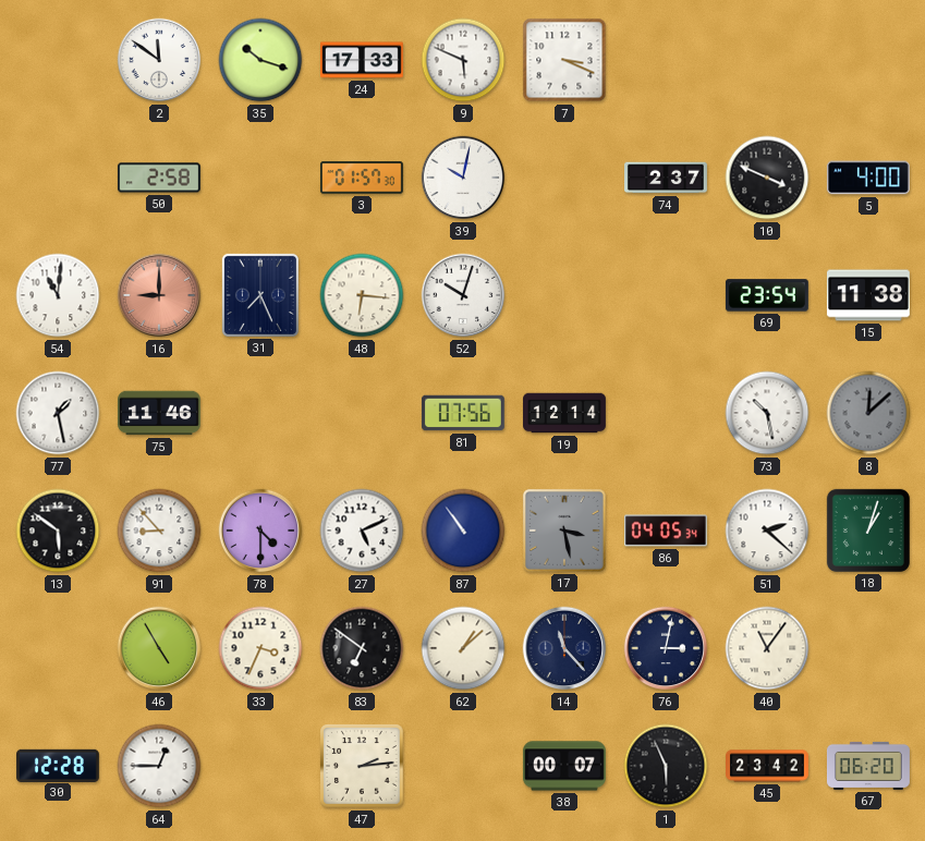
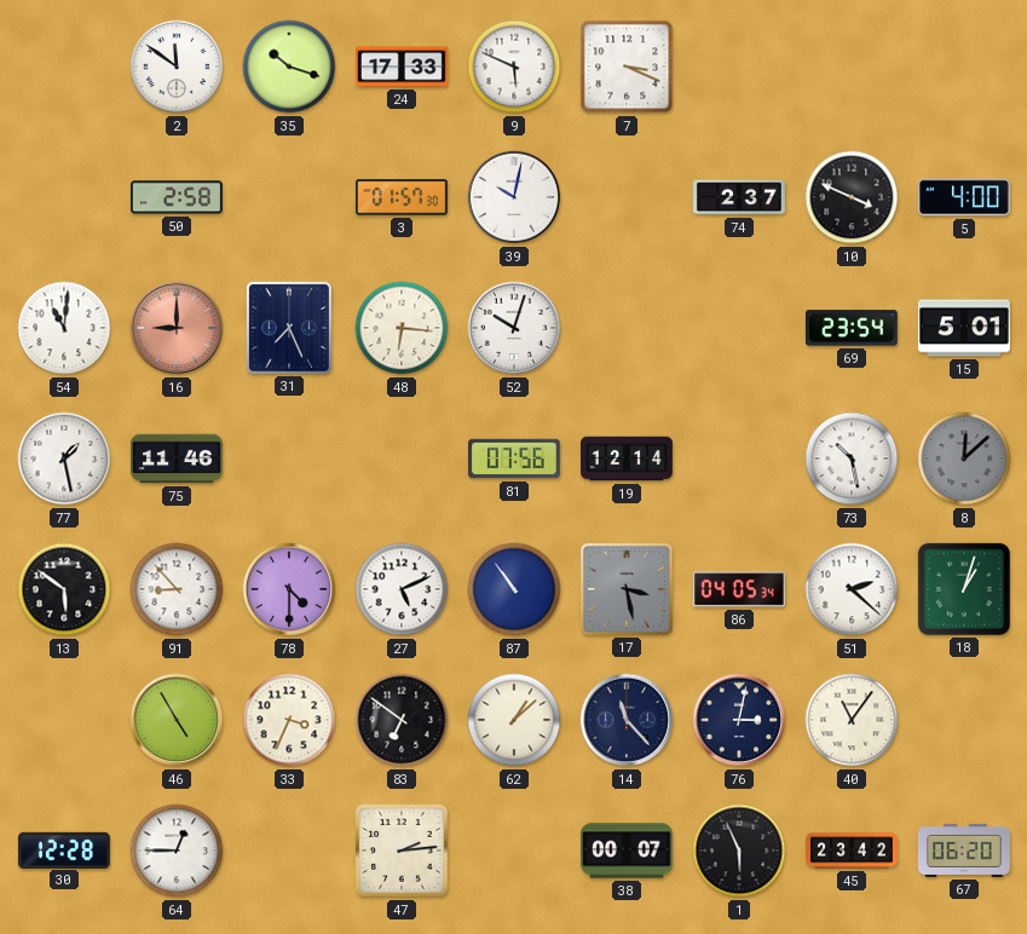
15: 11:38 -> 5:01
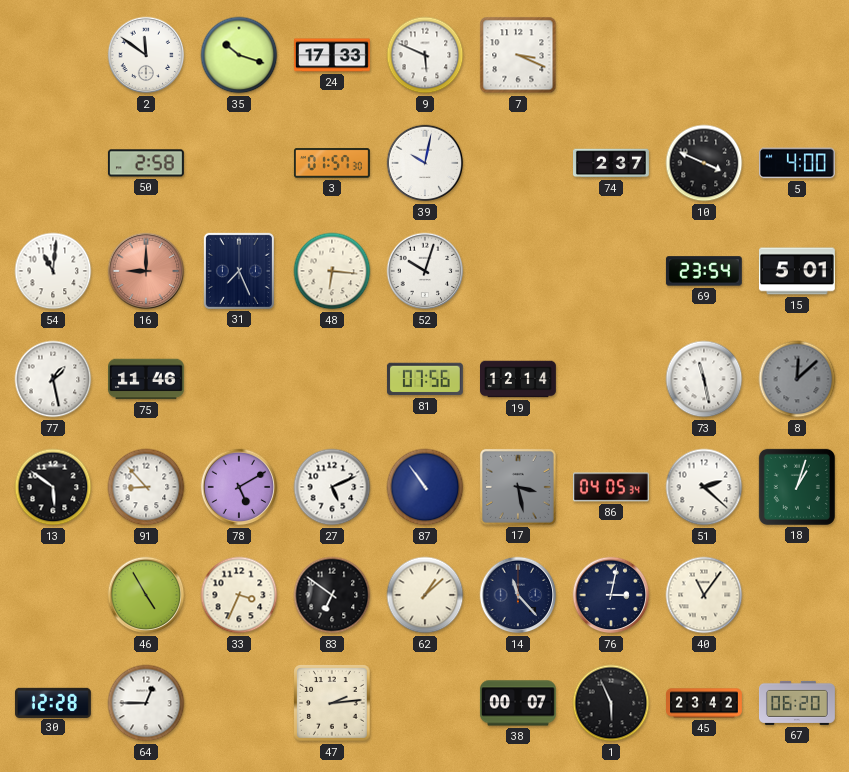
73: 10:28 -> 11:28
78: 4:30 -> 5:10
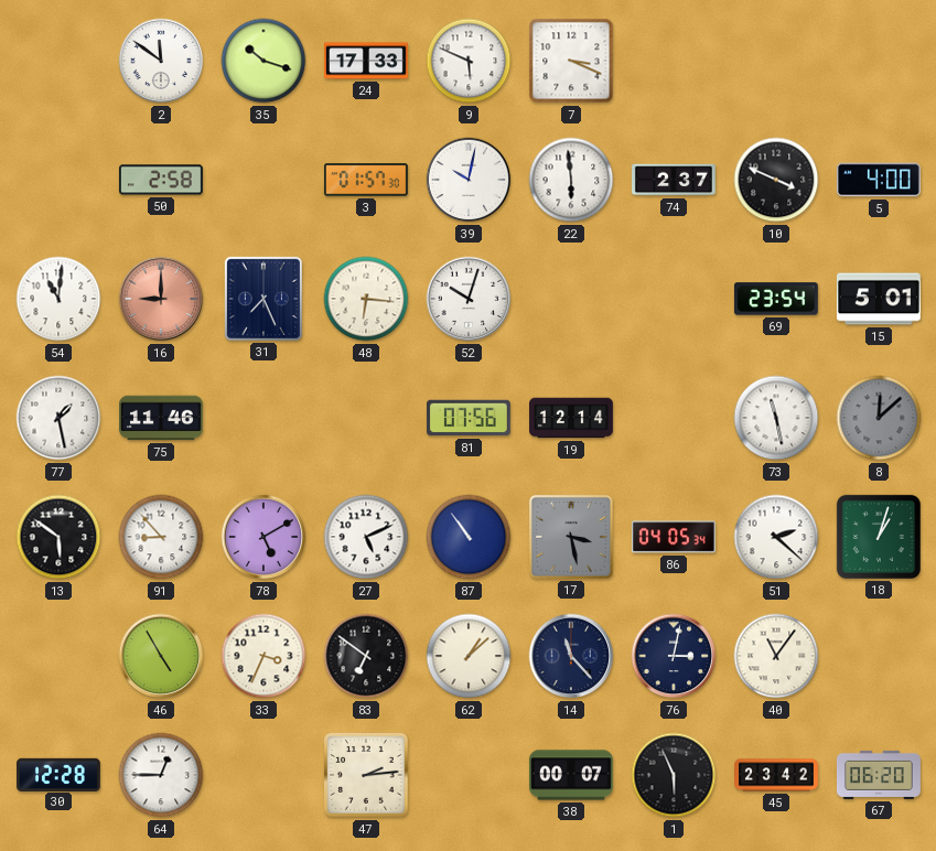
22: none -> 5:59
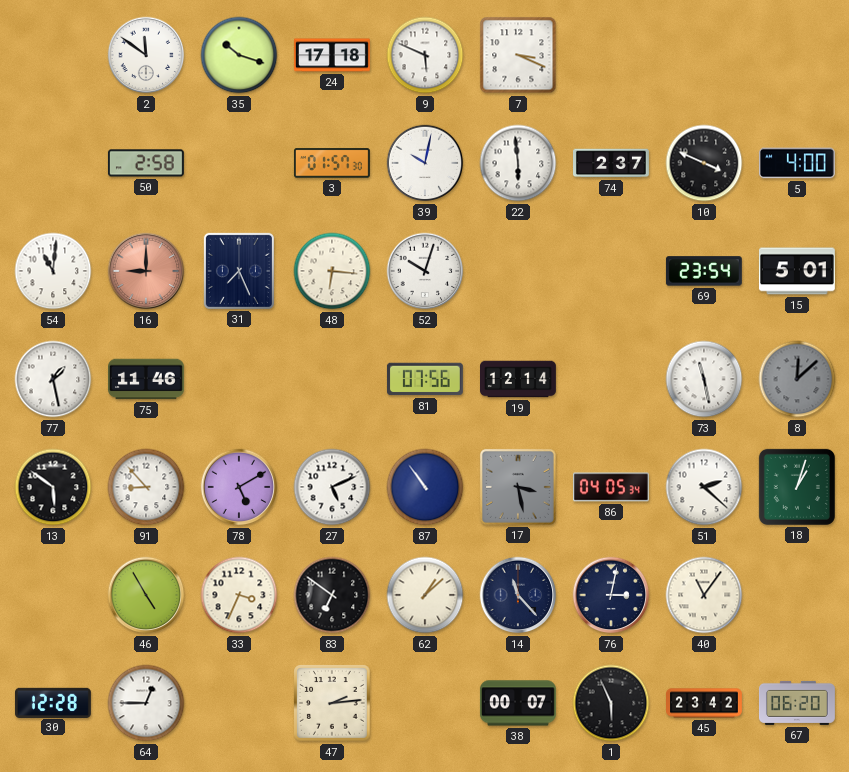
24: 17:33 -> 17:18
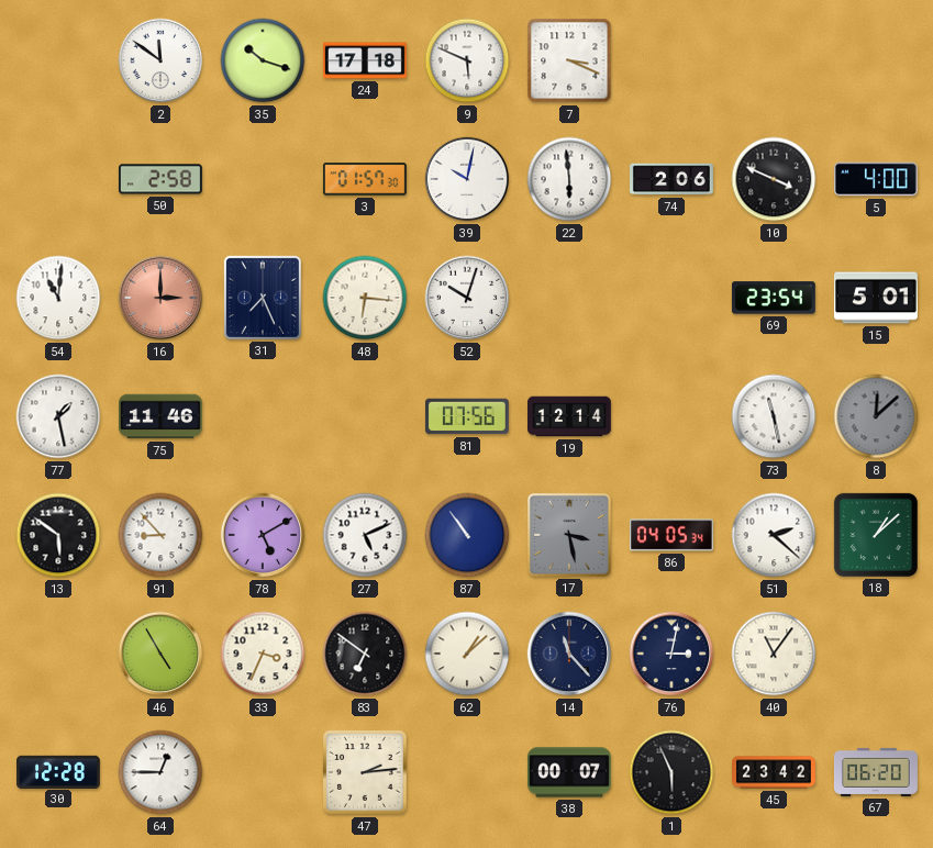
74: 2:37 -> 2:06
16: 9:00 -> 3:00
18: 1:03 -> 1:08
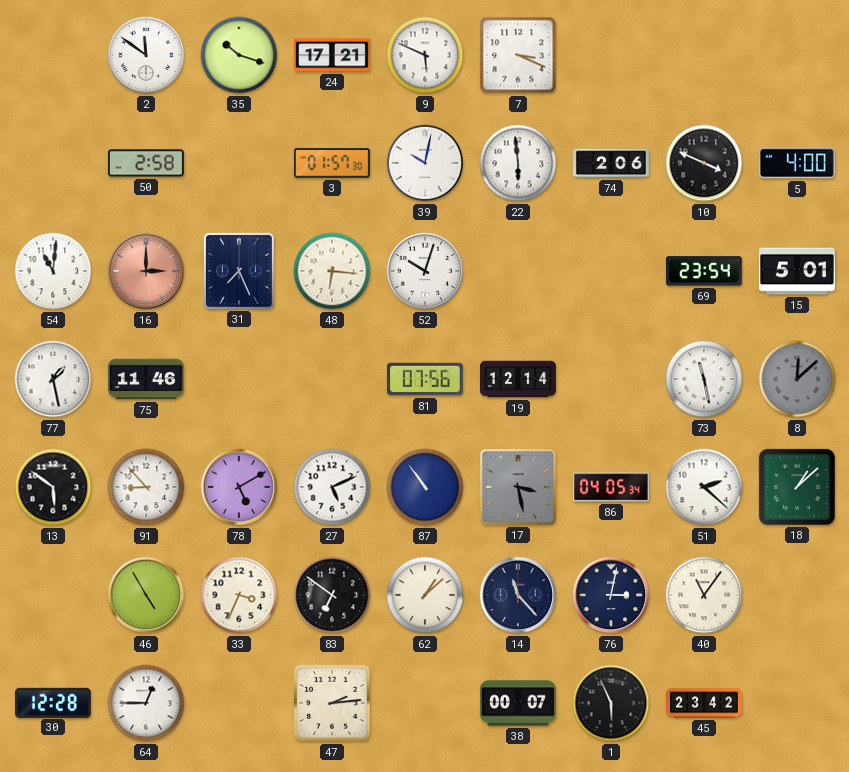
24: 17:18 -> 17:21
67: 06:20 -> none
